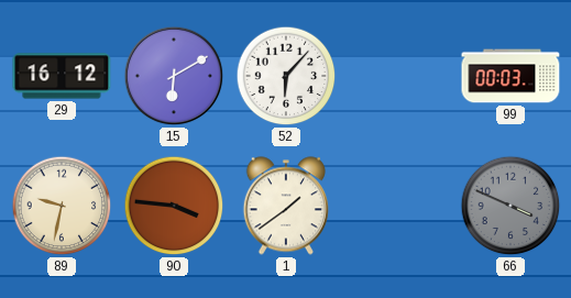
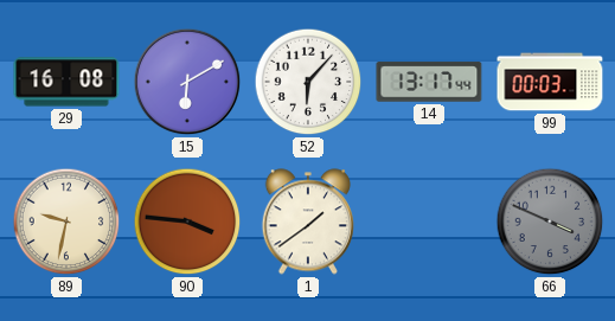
29: 16:12 -> 16:08
14: none -> 13:17
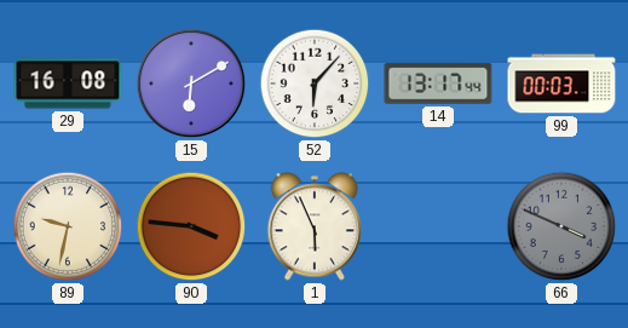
1: 1:39 -> 5:56
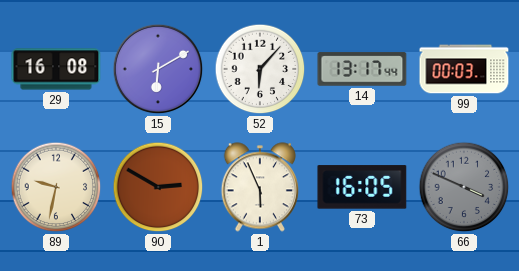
90: 3:46 -> 2:50
73: none -> 16:05
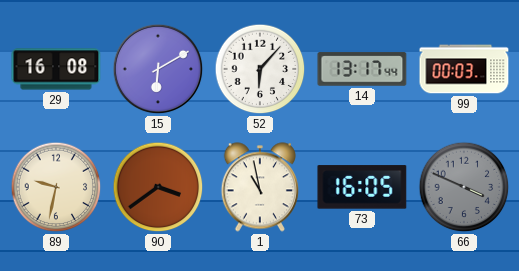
90: 2:50 -> 3:39
1: 5:56 -> 10:58
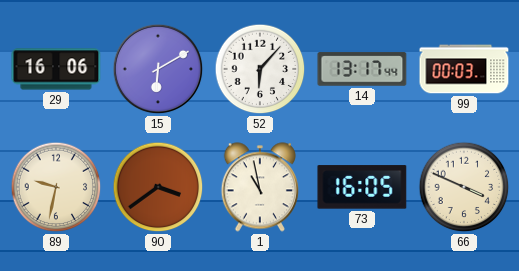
29: 16:08 -> 16:06
66 dial: grey -> cream
